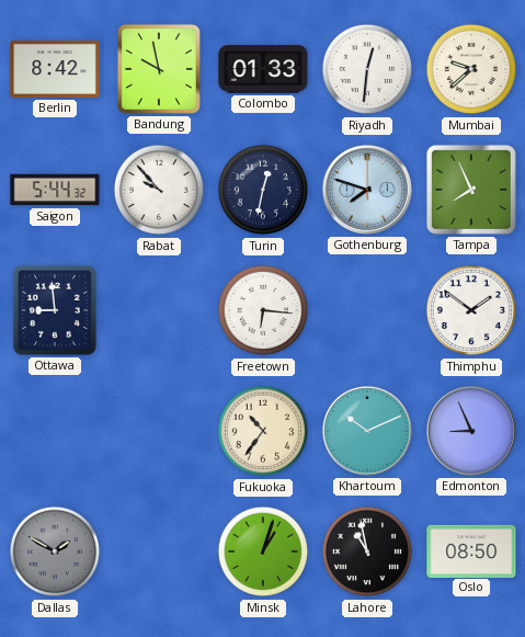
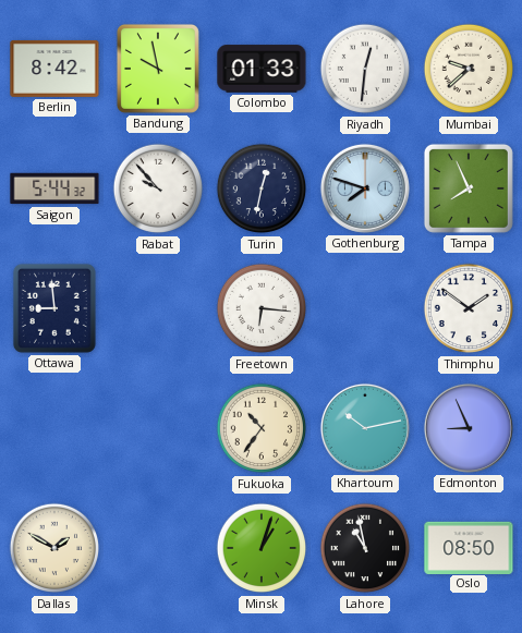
Khartoum: 10:11 -> 10:13
Dallas dial: grey -> cream
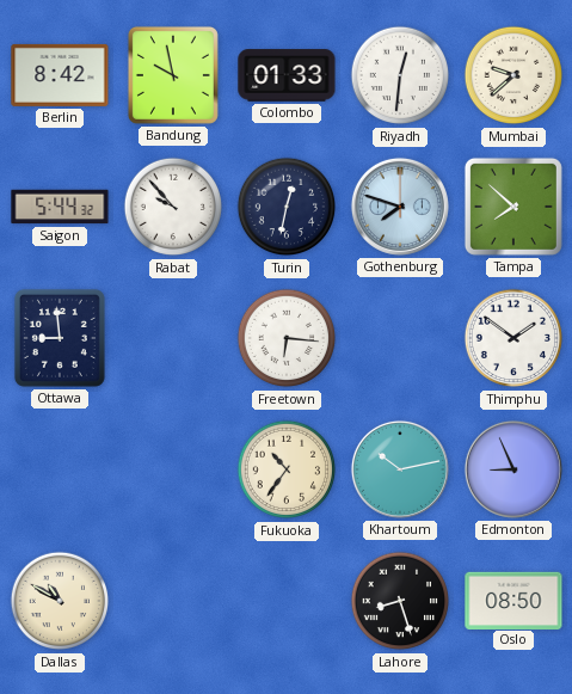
Tampa: 7:56 -> 7:52
Dallas: 1:50 -> 10:50
Minsk: 1:03 -> none
Lahore: 10:58 -> 8:27
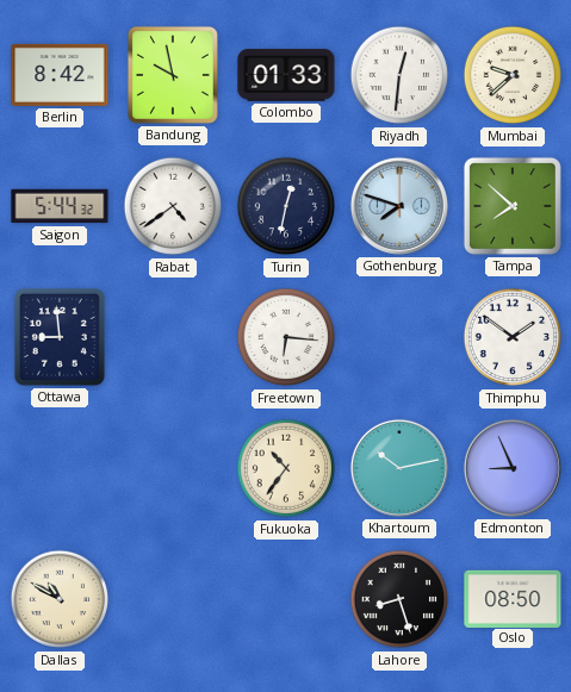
Rabat: 9:53 -> 4:39
